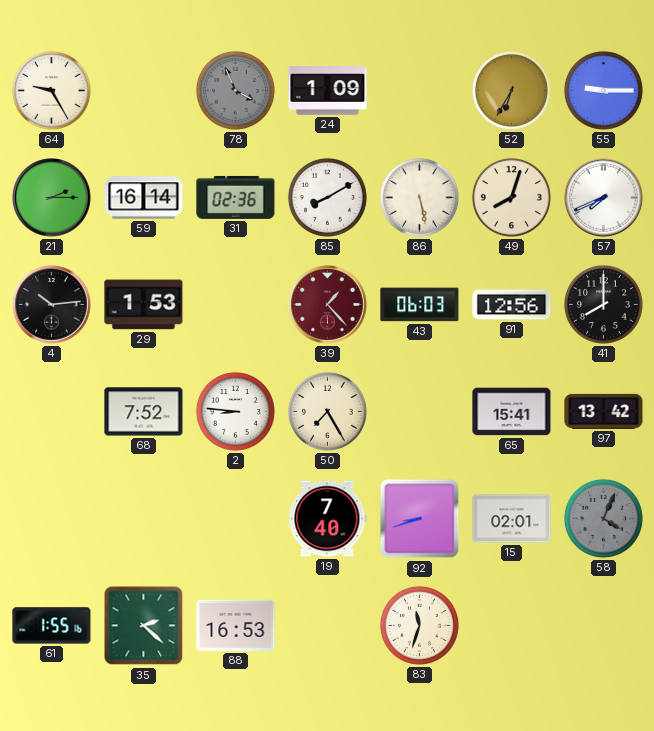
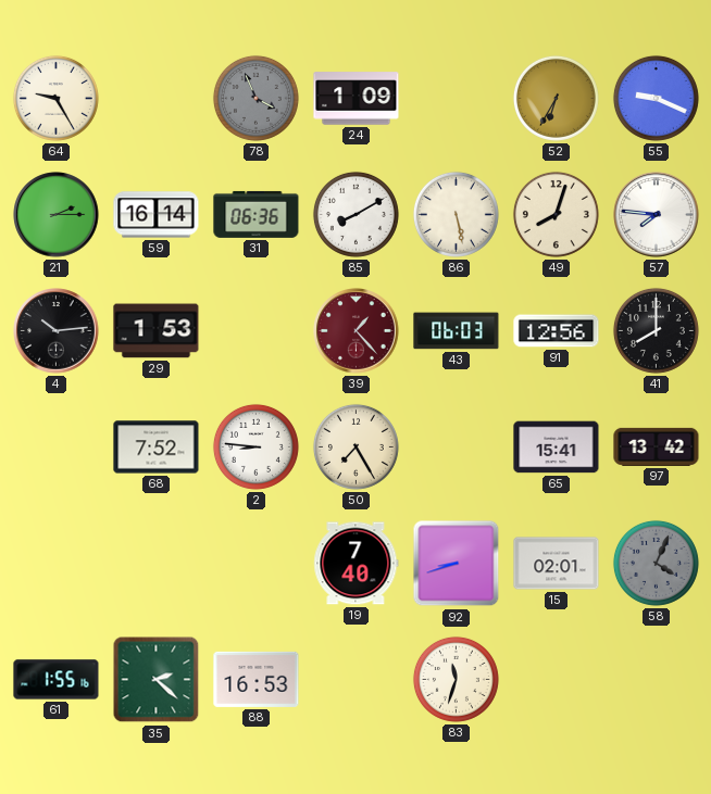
55: 9:15 -> 9:19
31: 02:36 -> 06:36
57: 7:41 -> 7:46
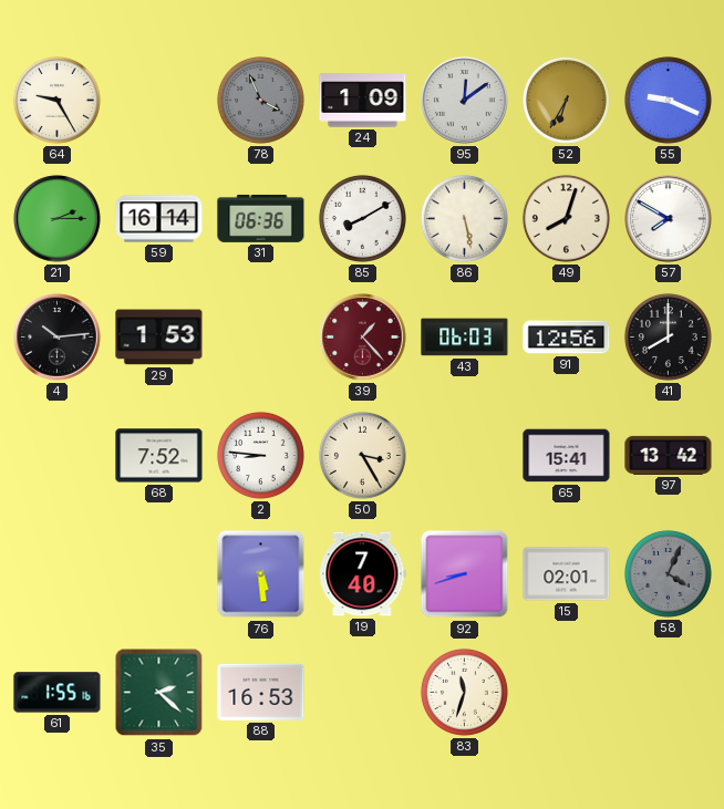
95: none -> 12:09
57: 7:46 -> 7:50
50: 7:25 -> 3:25
76: none -> 5:29
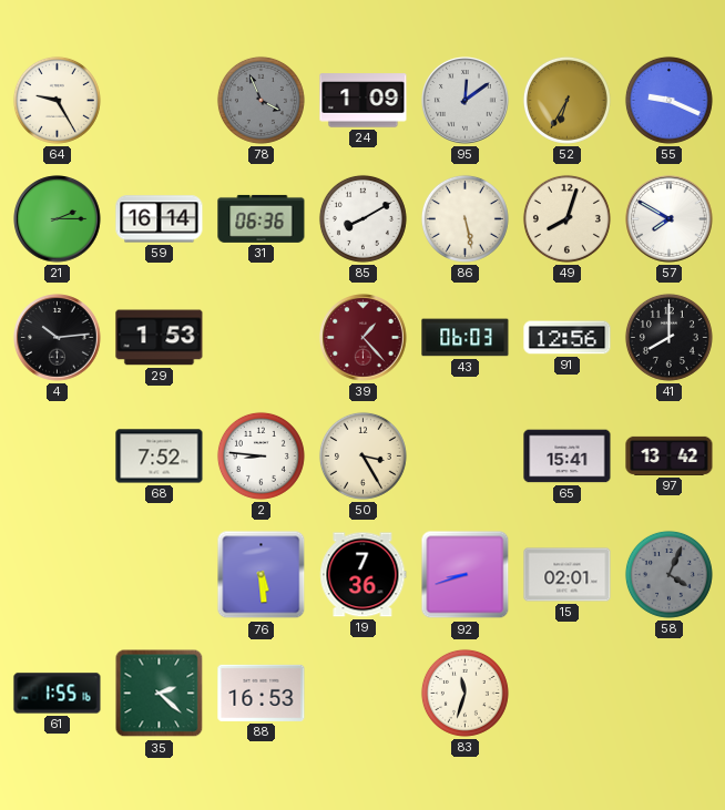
19: 7:40 -> 7:36
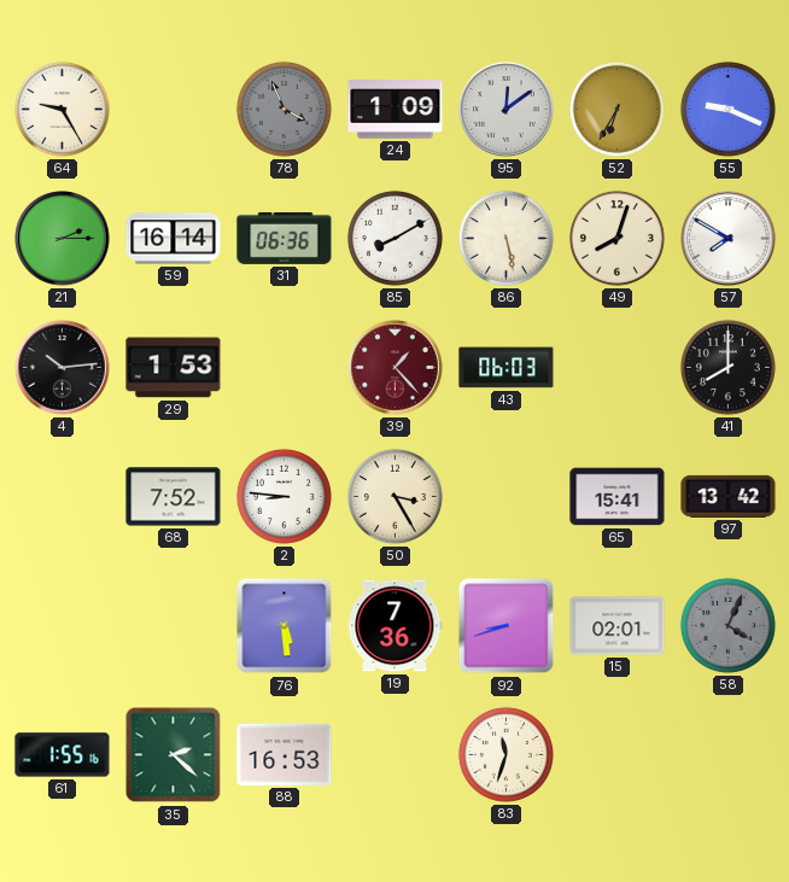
91: 12:56 -> none
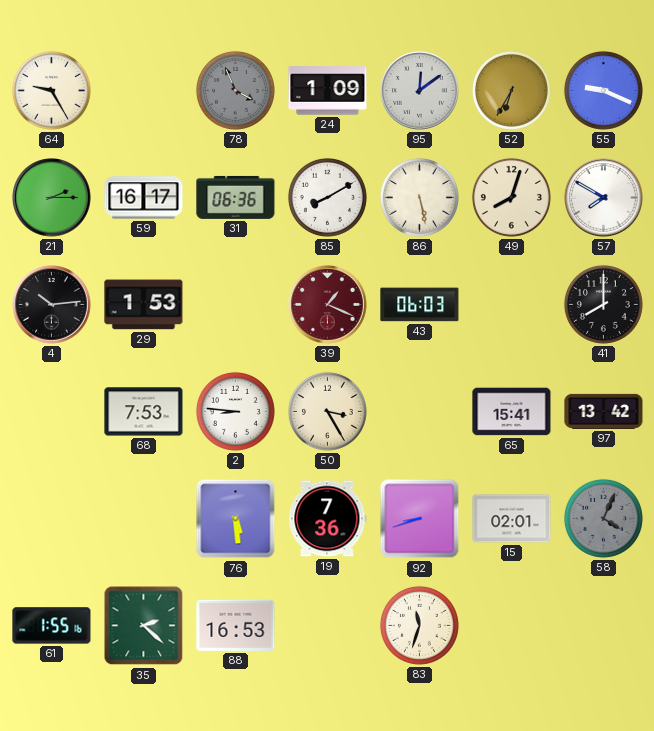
59: 16:14 -> 16:17
39: 1:23 -> 1:19
68: 7:52 -> 7:53
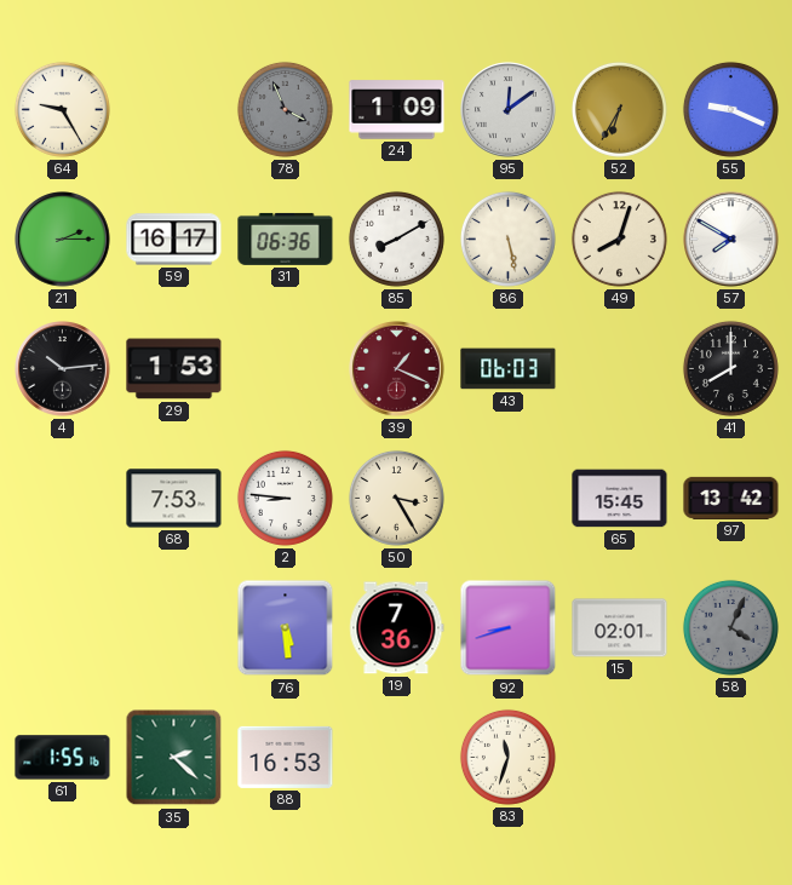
65: 15:41 -> 15:45
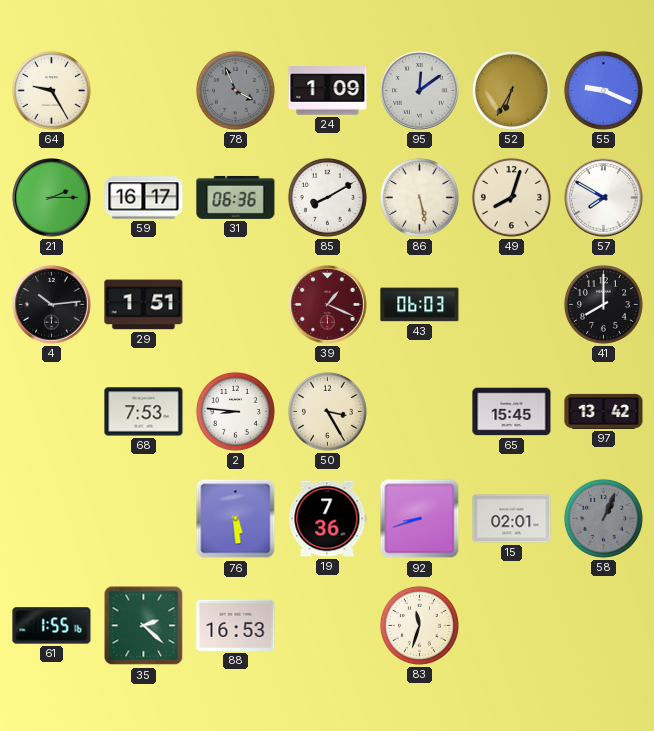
29: 1:53 -> 1:51
58: 4:04 -> 1:04
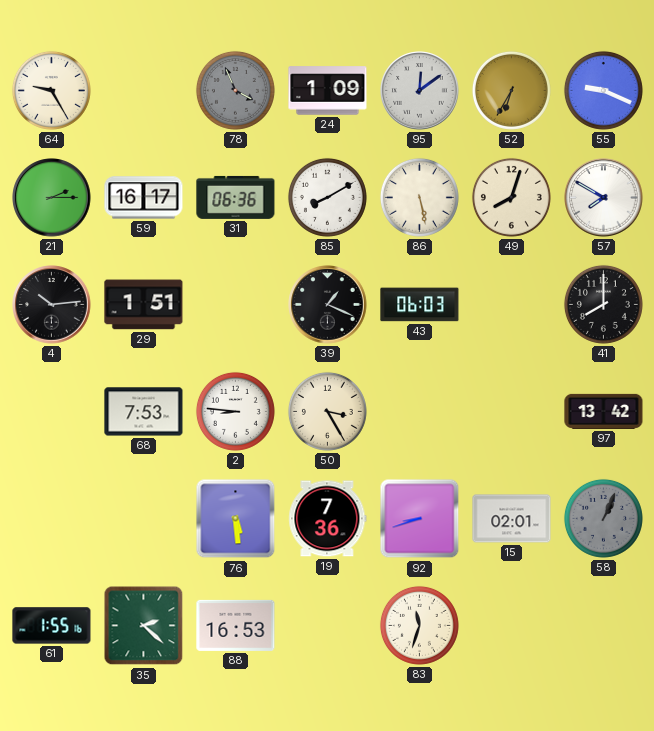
39 dial: burgundy -> black
65: 15:45 -> none
